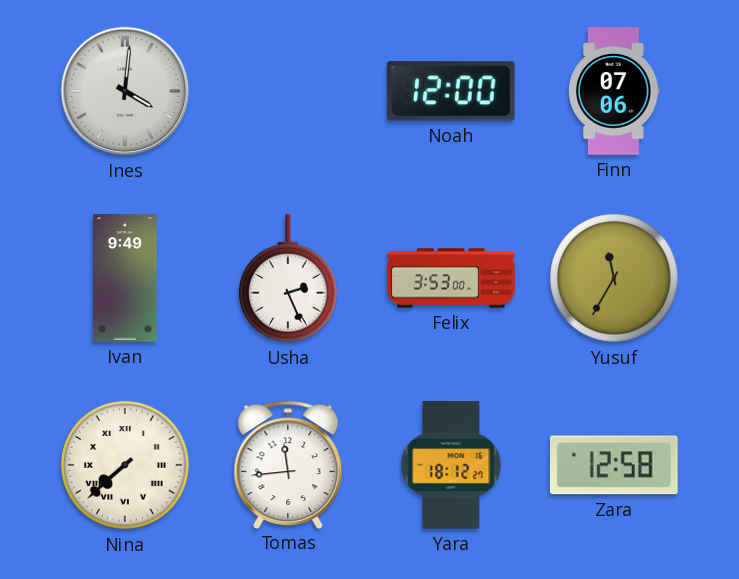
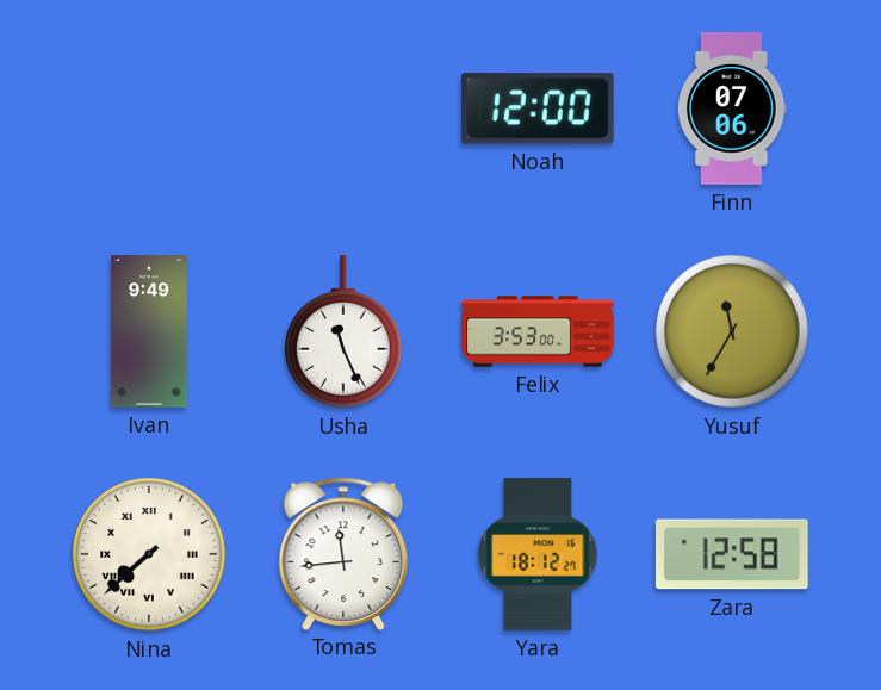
Ines: 4:01 -> none
Usha: 2:26 -> 11:26
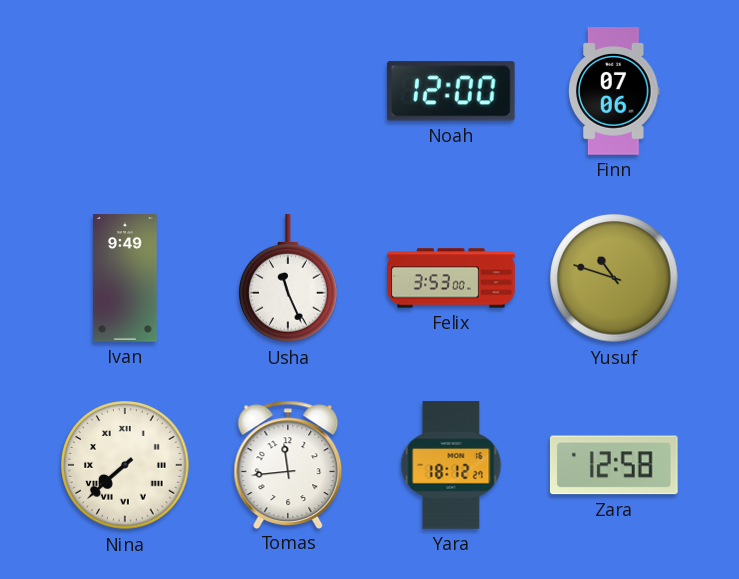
Yusuf: 11:35 -> 10:48
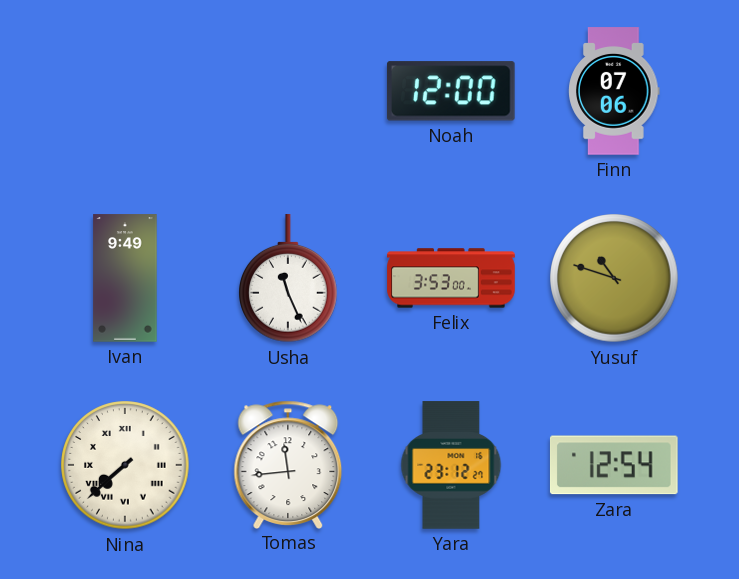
Yara: 18:12 -> 23:12
Zara: 12:58 -> 12:54
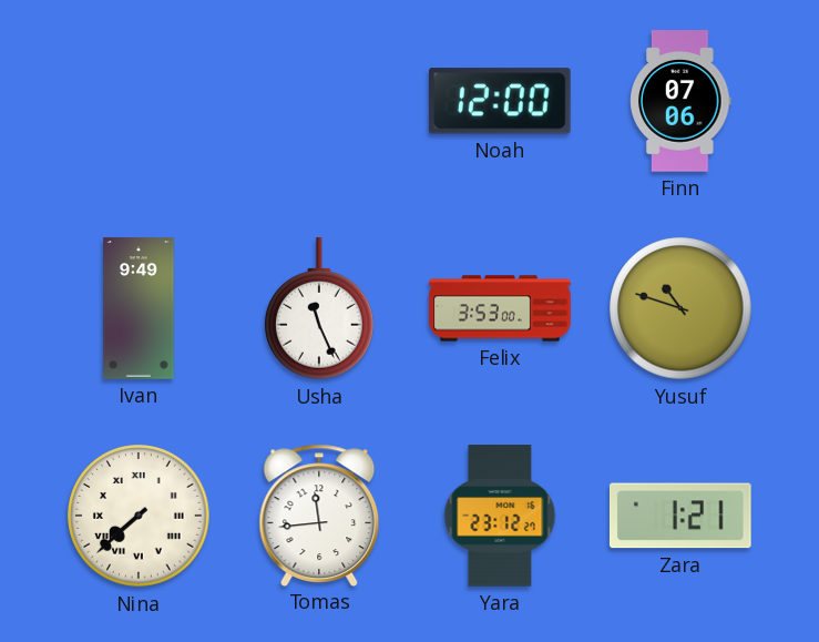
Zara: 12:54 -> 1:21
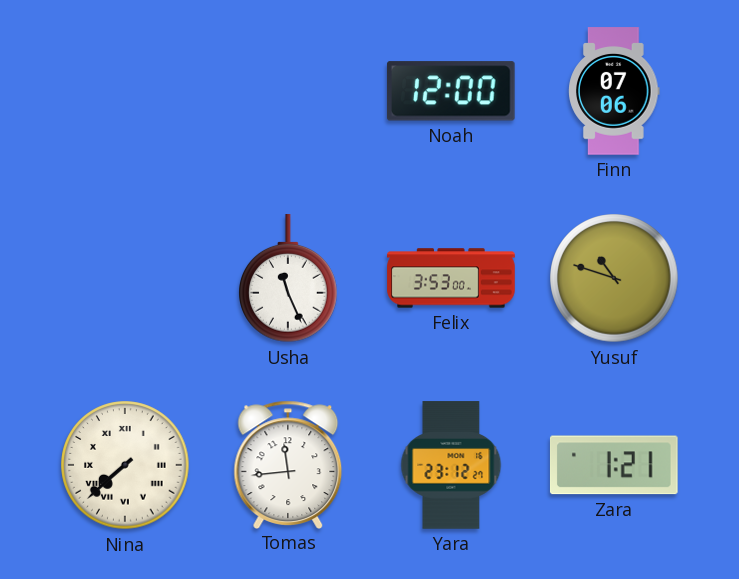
Ivan: 9:49 -> none
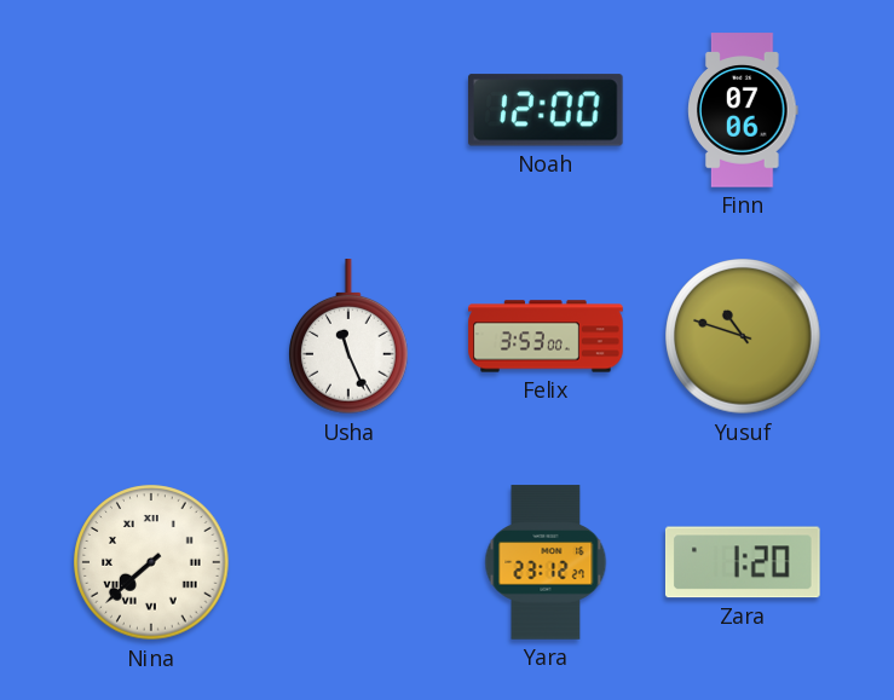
Tomas: 11:44 -> none
Zara: 1:21 -> 1:20
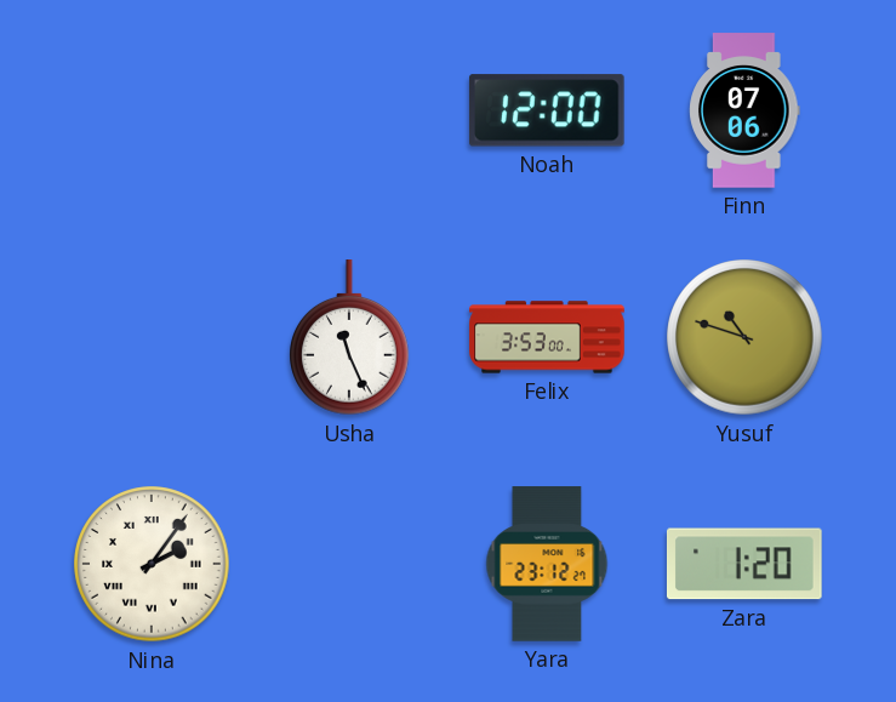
Nina: 7:38 -> 2:06
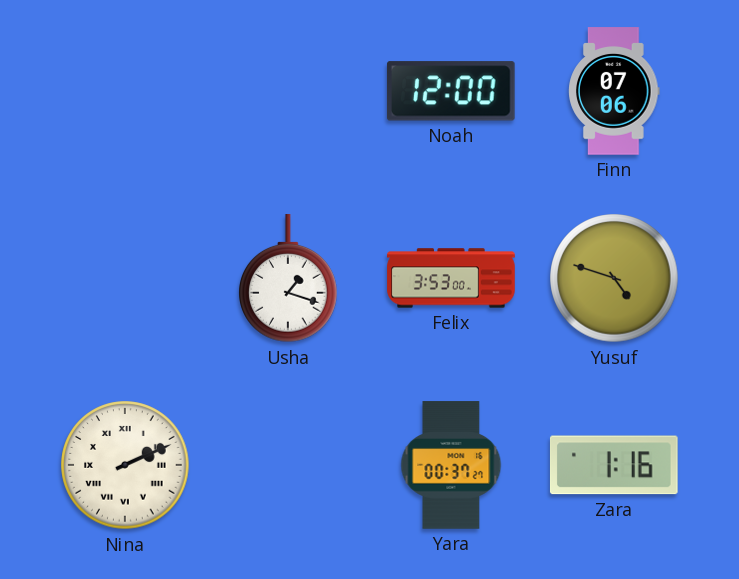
Usha: 11:26 -> 1:18
Yusuf: 10:48 -> 4:48
Nina: 2:06 -> 2:11
Yara: 23:12 -> 00:37
Zara: 1:20 -> 1:16
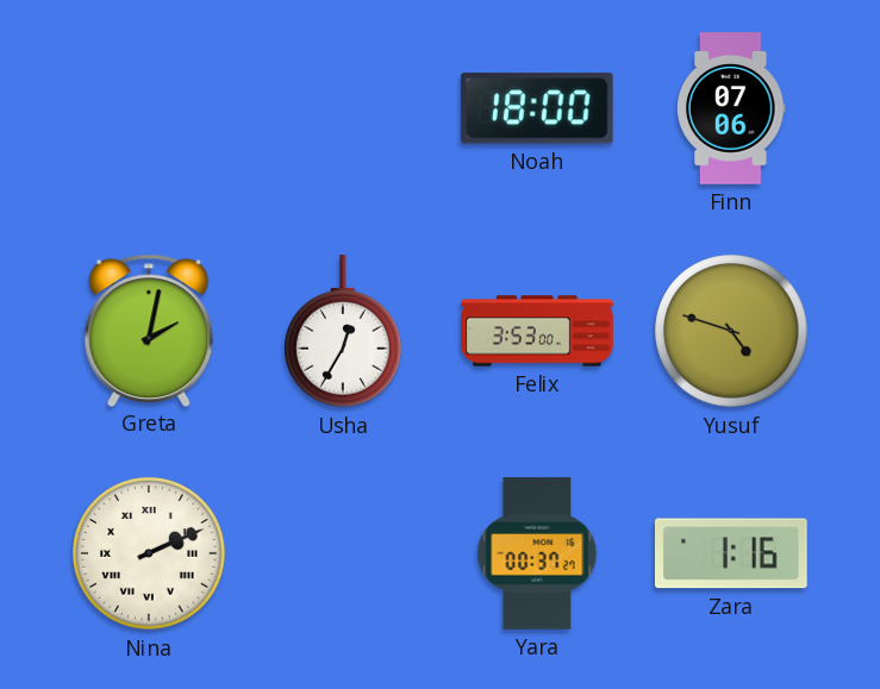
Noah: 12:00 -> 18:00
Greta: none -> 2:02
Usha: 1:18 -> 12:35
